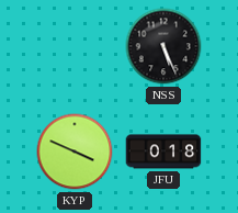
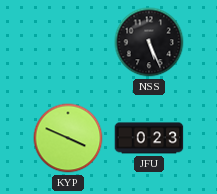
JFU: 0:18 -> 0:23
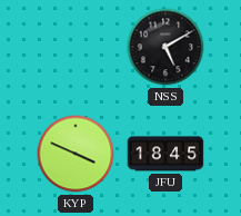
NSS: 5:26 -> 5:10
JFU: 0:23 -> 18:45
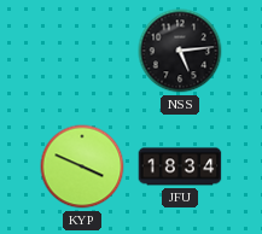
NSS: 5:10 -> 5:14
JFU: 18:45 -> 18:34
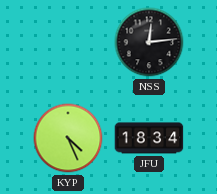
NSS: 5:14 -> 12:14
KYP: 3:49 -> 4:26
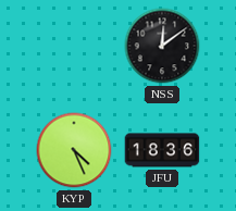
NSS: 12:14 -> 12:09
JFU: 18:34 -> 18:36
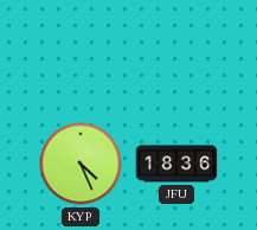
NSS: 12:09 -> none
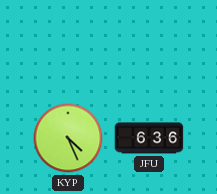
JFU: 18:36 -> 6:36
